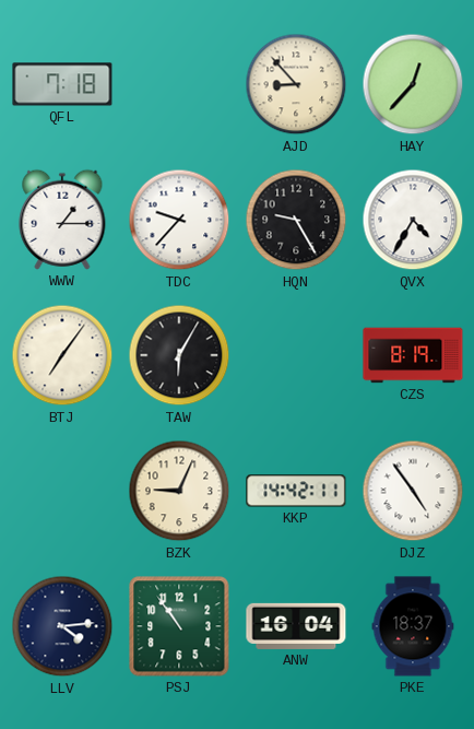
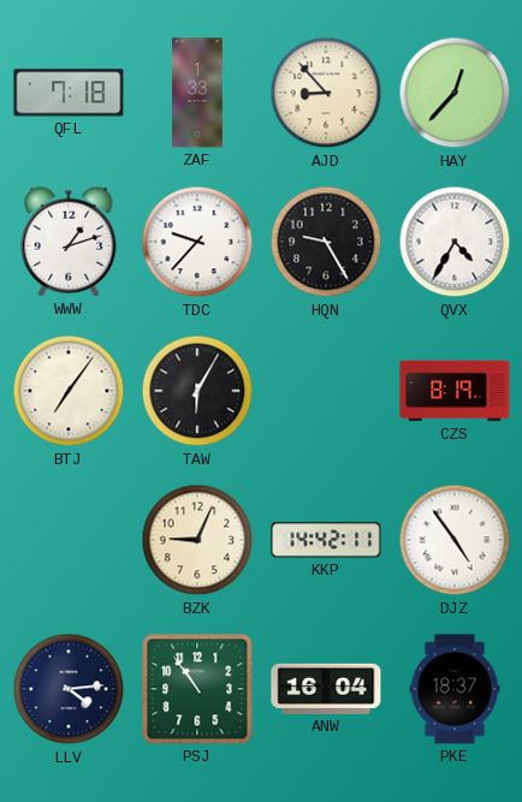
ZAF: none -> 1:33
WWW: 1:15 -> 1:12
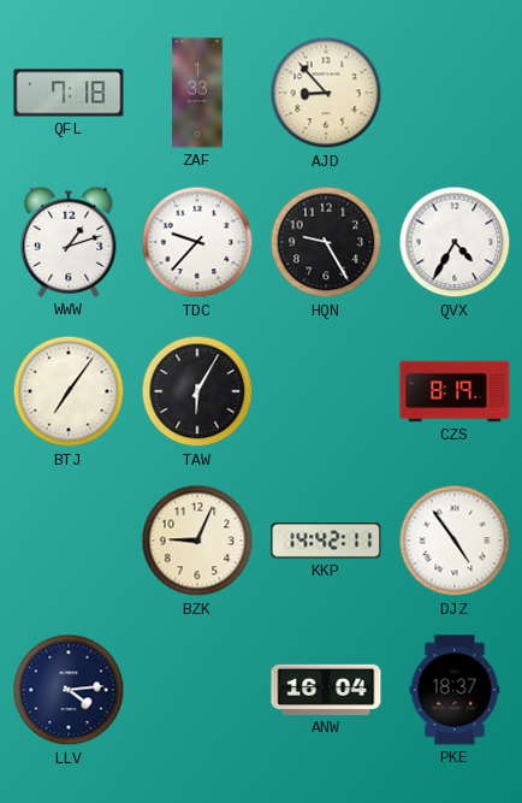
HAY: 12:37 -> none
PSJ: 10:54 -> none
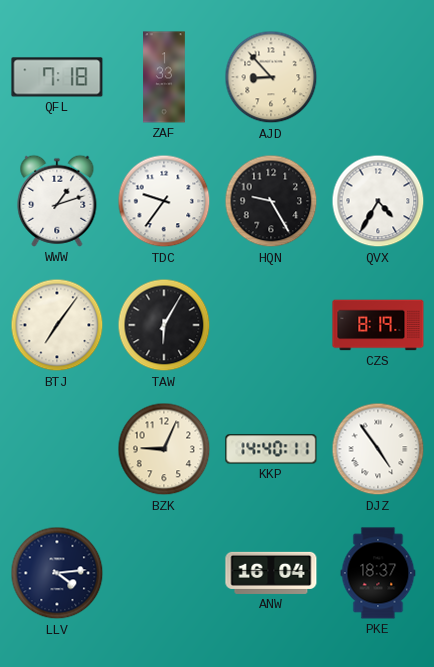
TDC: 9:37 -> 9:36
KKP: 14:42 -> 14:40
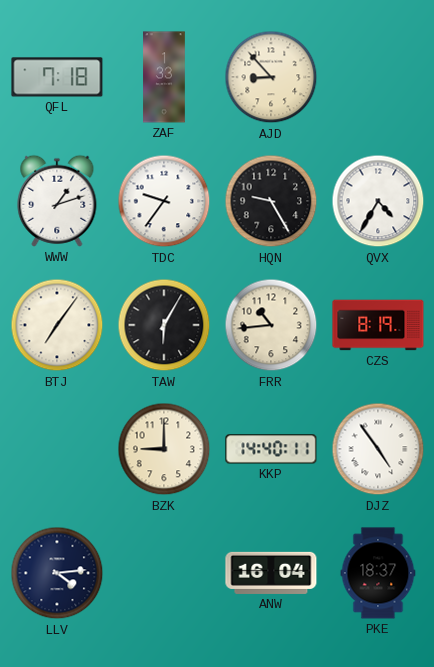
FRR: none -> 10:44
BZK: 9:04 -> 9:00
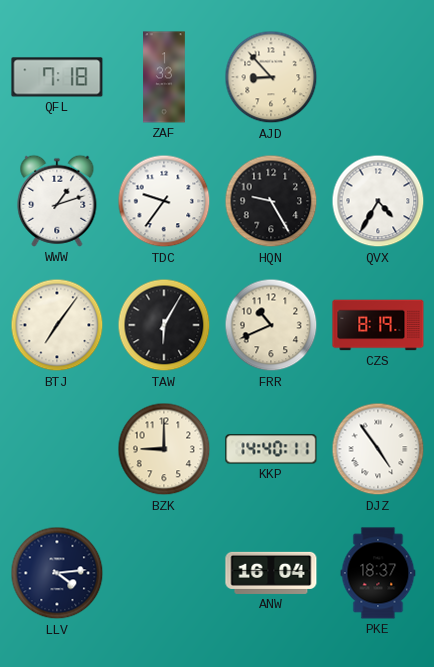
FRR: 10:44 -> 10:41
